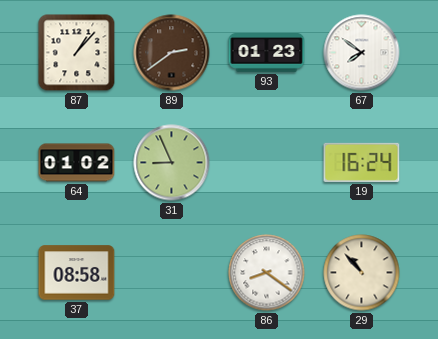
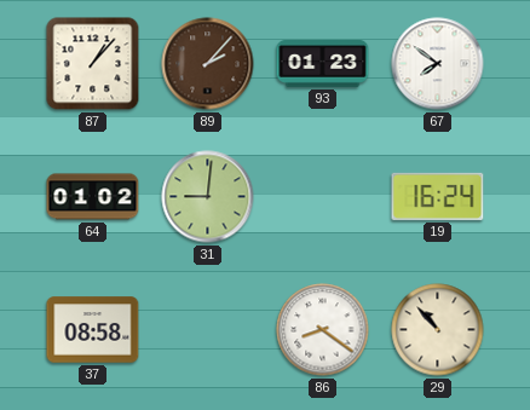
89: 2:39 -> 2:07
31: 8:56 -> 9:01
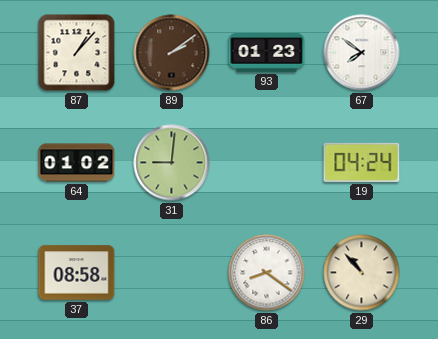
89: 2:07 -> 2:09
19: 16:24 -> 04:24
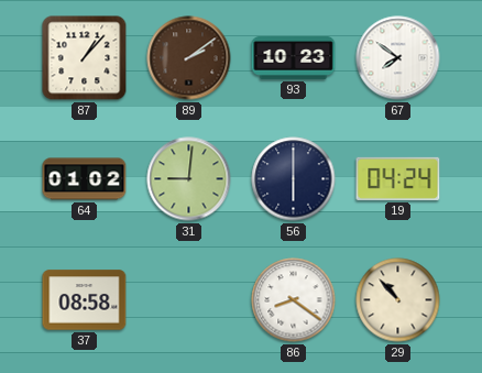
93: 01:23 -> 10:23
56: none -> 6:00
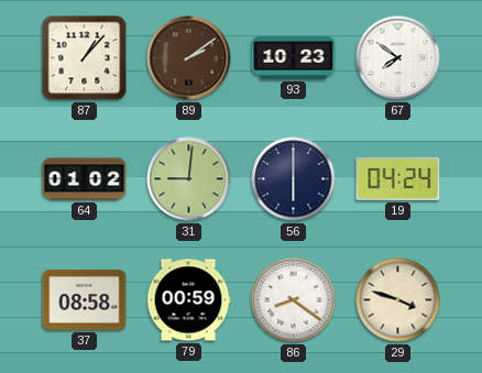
79: none -> 00:59
29: 10:53 -> 3:48
